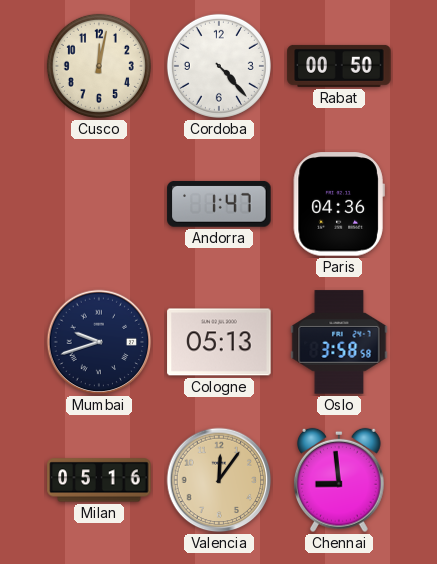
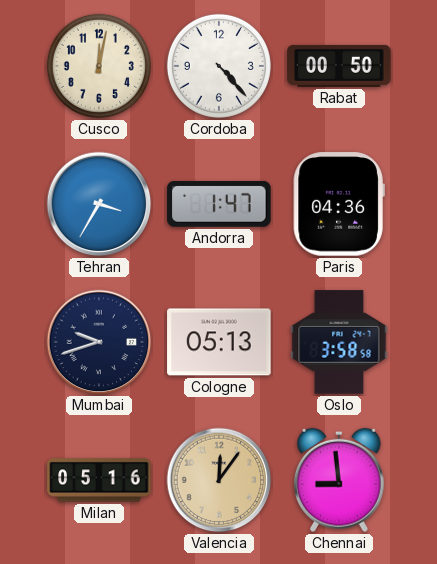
Tehran: none -> 3:35
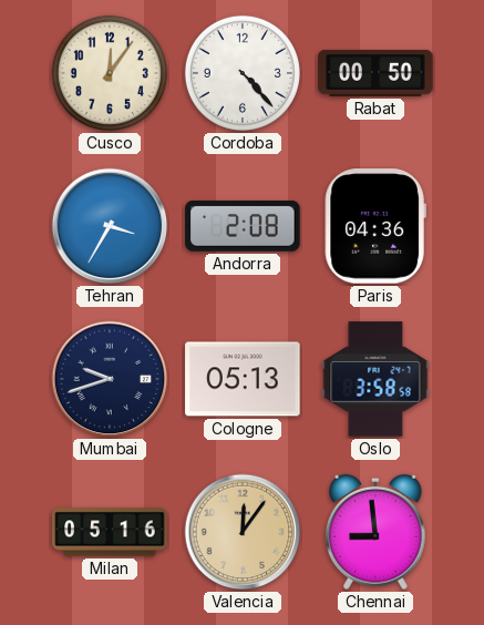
Cusco: 12:02 -> 12:06
Andorra: 1:47 -> 2:08
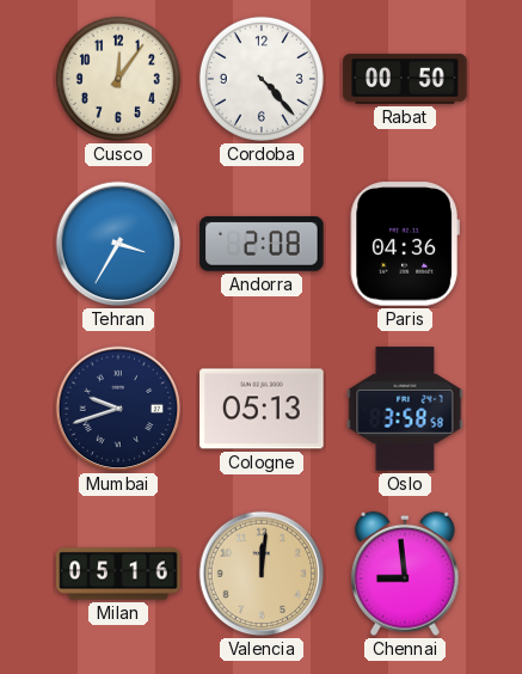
Valencia: 12:06 -> 12:01
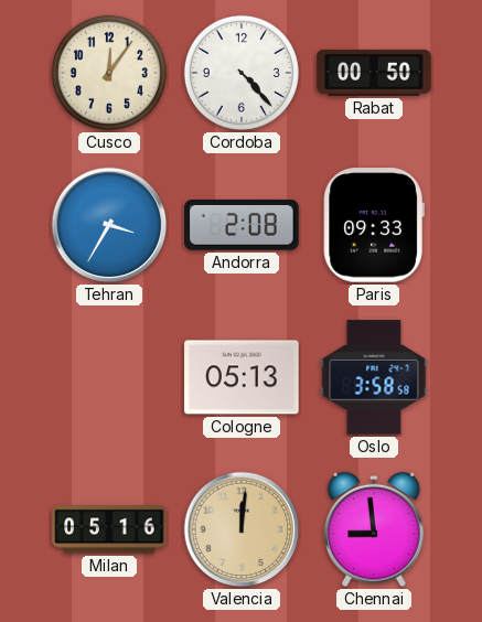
Paris: 04:36 -> 09:33
Mumbai: 9:42 -> none
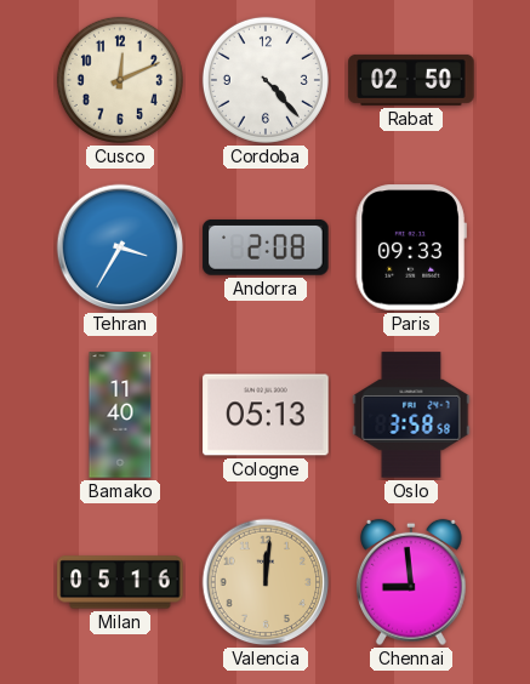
Cusco: 12:06 -> 12:11
Rabat: 00:50 -> 02:50
Bamako: none -> 11:40
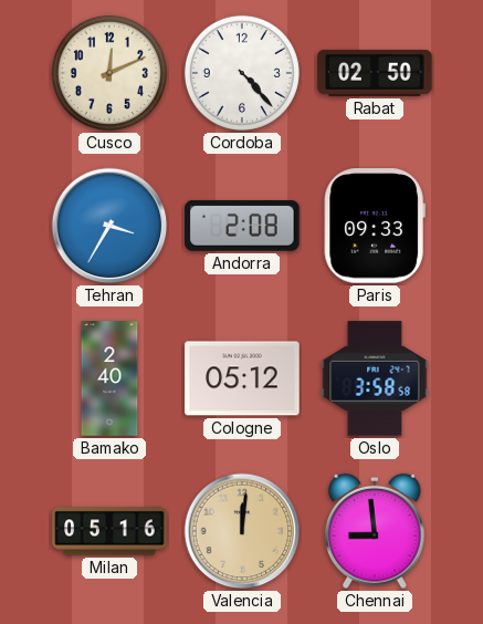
Bamako: 11:40 -> 2:40
Cologne: 05:13 -> 05:12
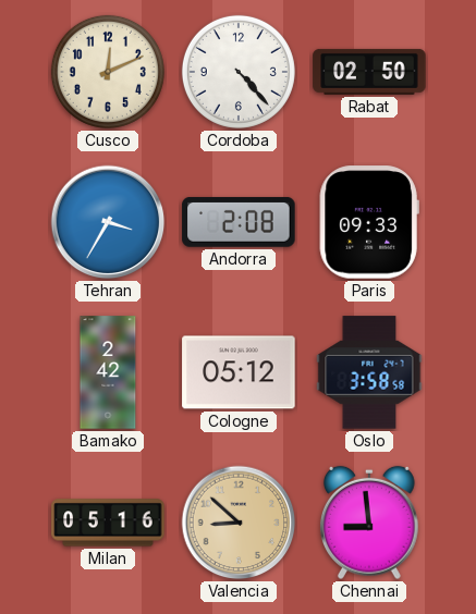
Bamako: 2:40 -> 2:42
Valencia: 12:01 -> 8:52
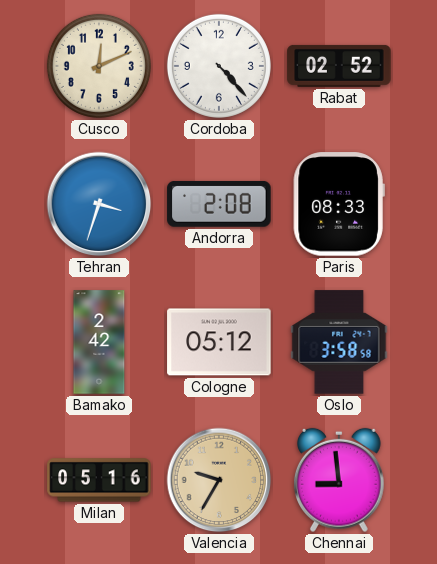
Rabat: 02:50 -> 02:52
Tehran: 3:35 -> 3:33
Paris: 09:33 -> 08:33
Valencia: 8:52 -> 9:35
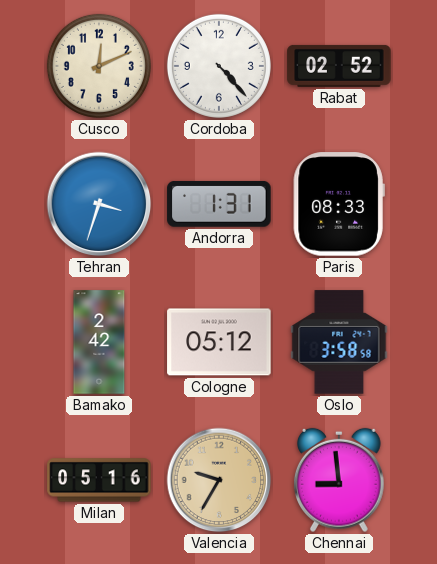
Andorra: 2:08 -> 1:31
